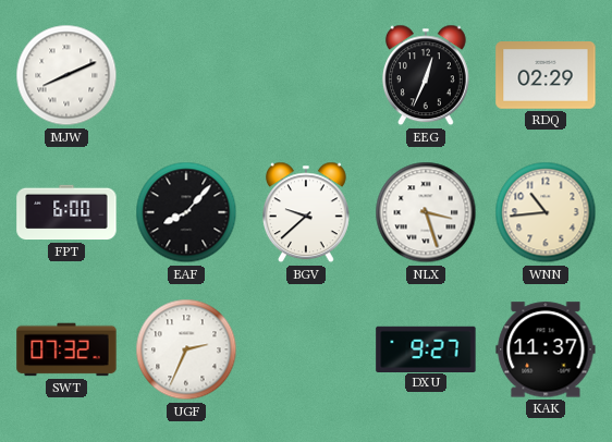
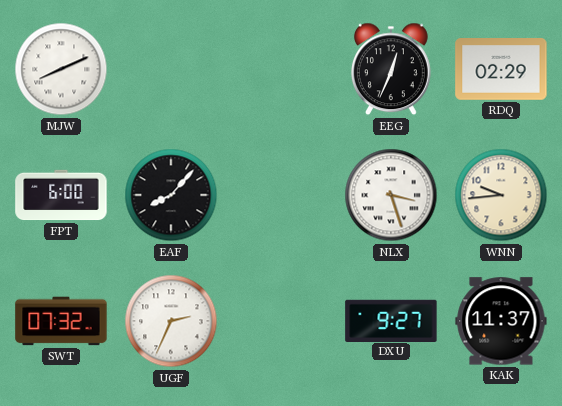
BGV: 9:38 -> none
WNN: 10:44 -> 9:44
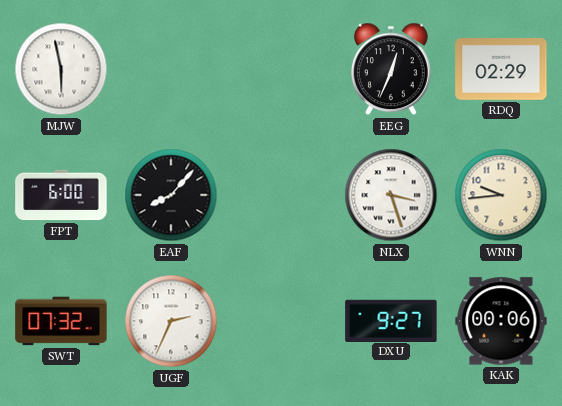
MJW: 8:11 -> 5:58
KAK: 11:37 -> 00:06
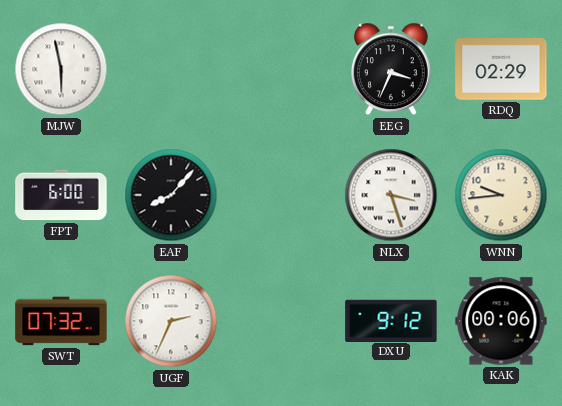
EEG: 12:34 -> 3:34
DXU: 9:27 -> 9:12
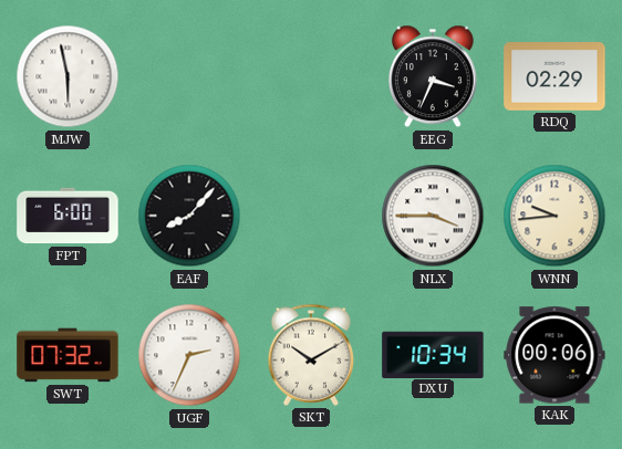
NLX: 3:27 -> 3:45
SKT: none -> 10:10
DXU: 9:12 -> 10:34
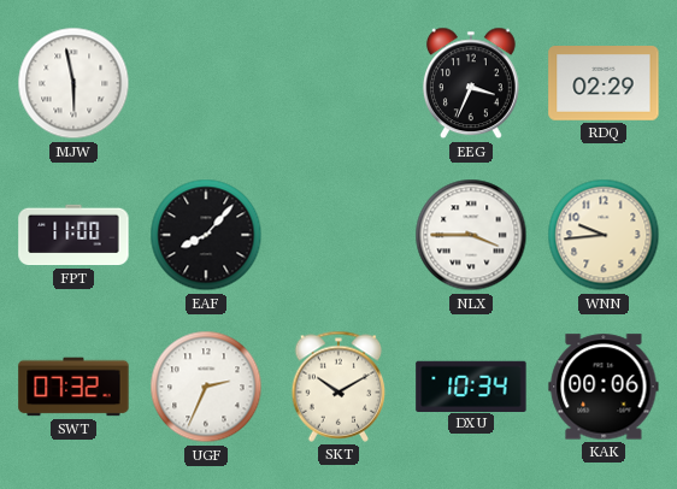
FPT: 6:00 -> 11:00
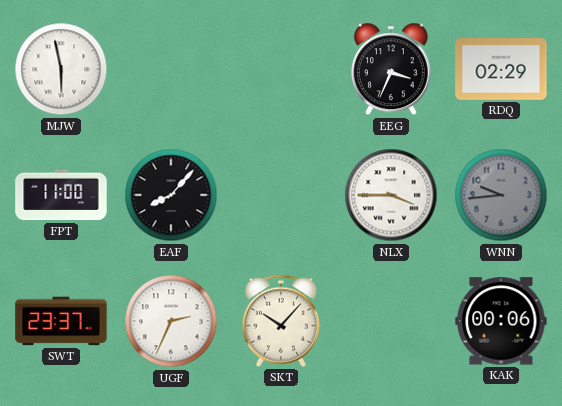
WNN dial: cream -> grey
SWT: 07:32 -> 23:37
SKT: 10:10 -> 10:07
DXU: 10:34 -> none
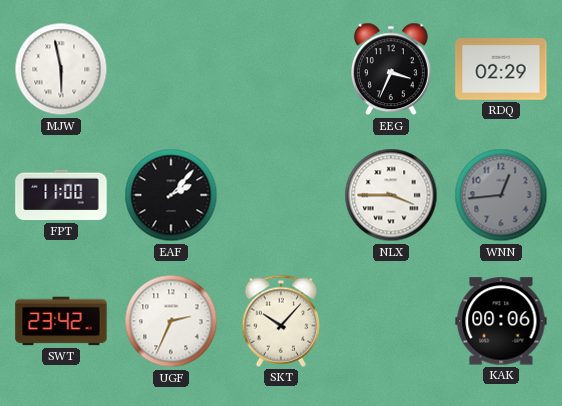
EAF: 8:07 -> 2:07
WNN: 9:44 -> 12:44
SWT: 23:37 -> 23:42
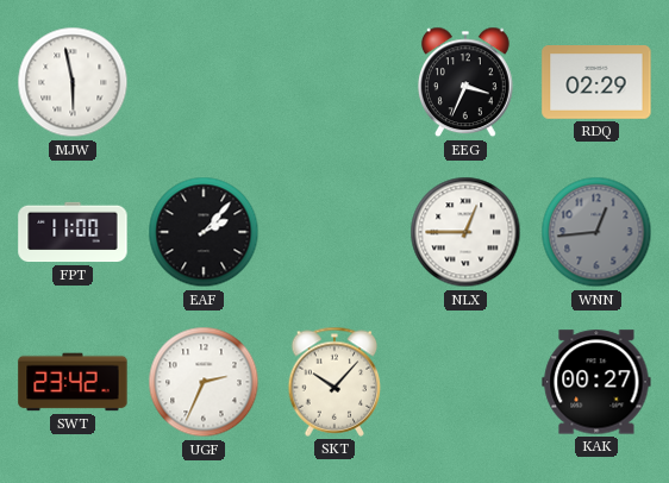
NLX: 3:45 -> 12:45
KAK: 00:06 -> 00:27
